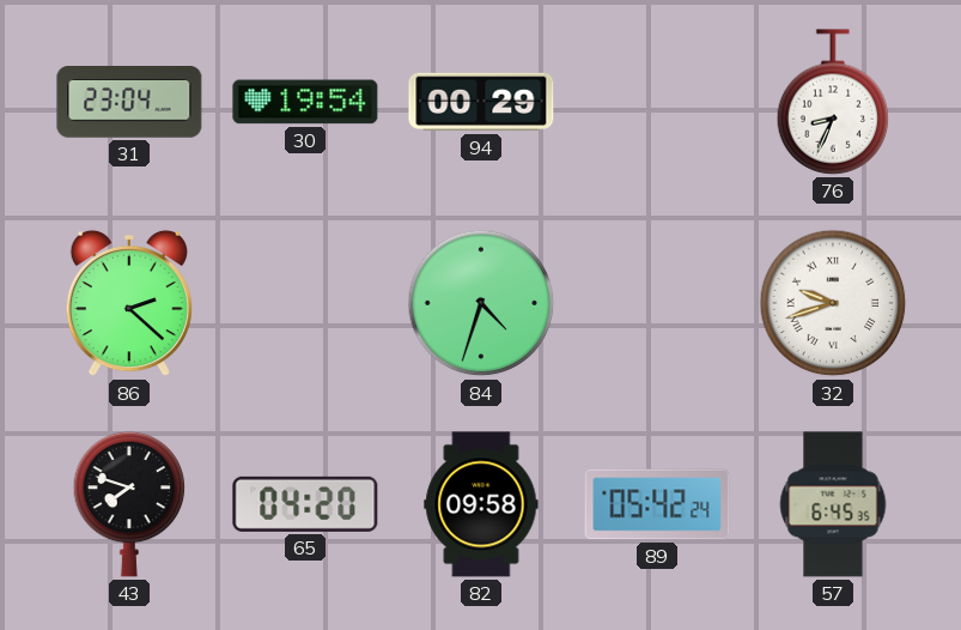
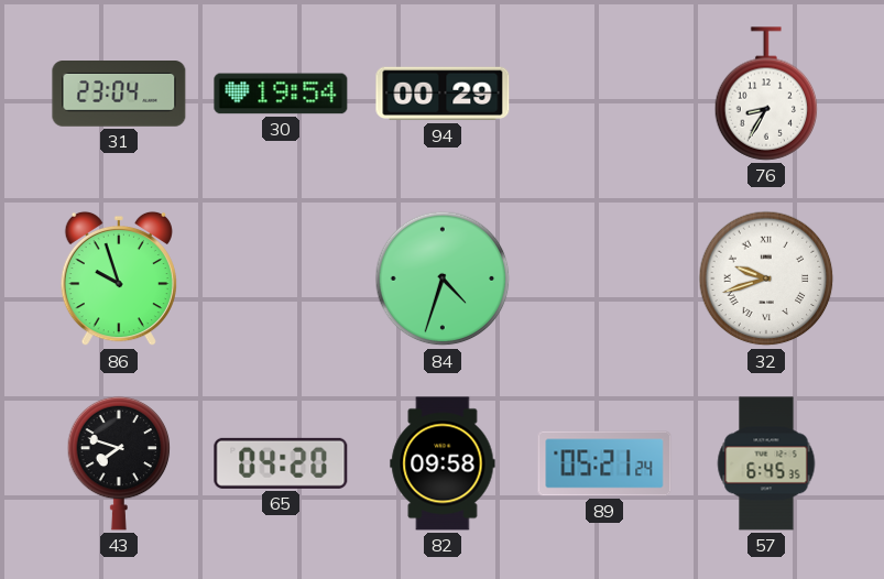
76: 8:34 -> 8:35
86: 2:22 -> 9:57
89: 05:42 -> 05:21
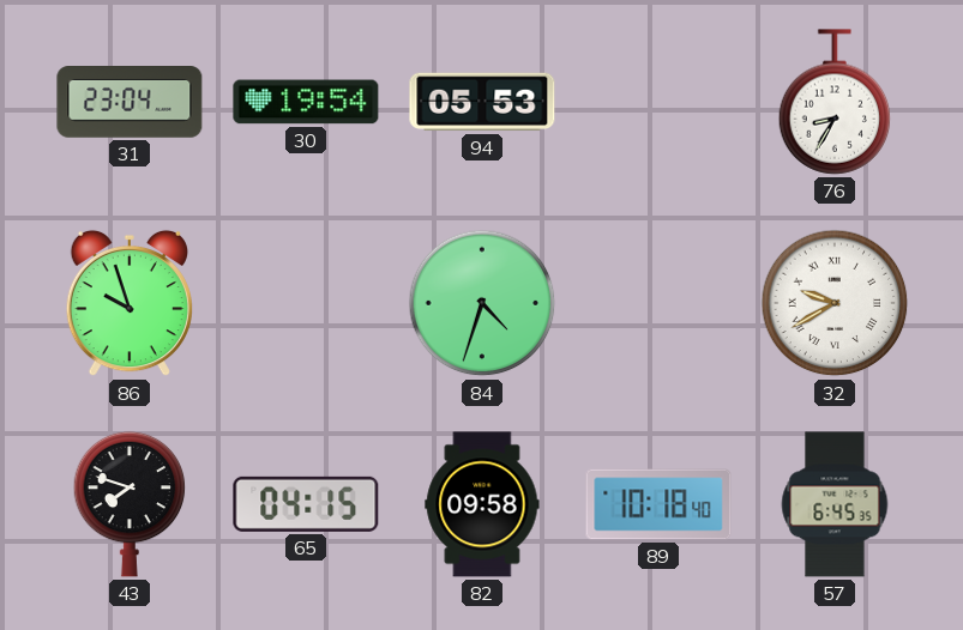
94: 00:29 -> 05:53
32: 9:42 -> 9:40
65: 04:20 -> 04:15
89: 05:21 -> 10:18
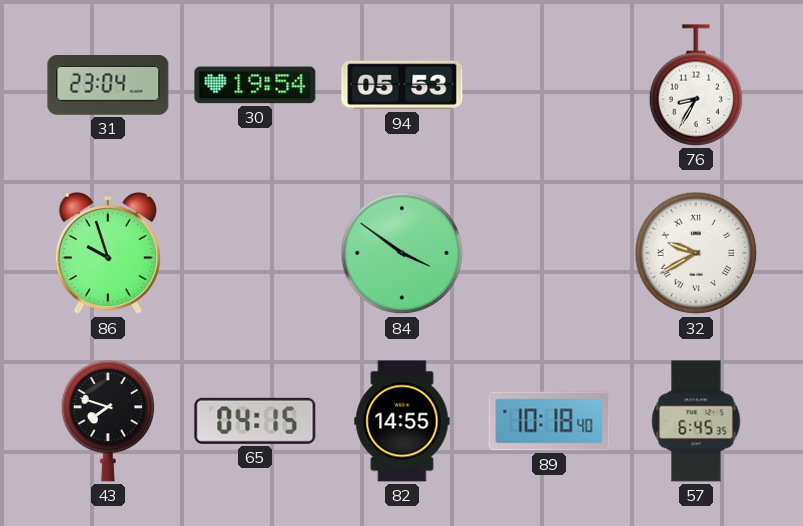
84: 4:33 -> 3:51
82: 09:58 -> 14:55
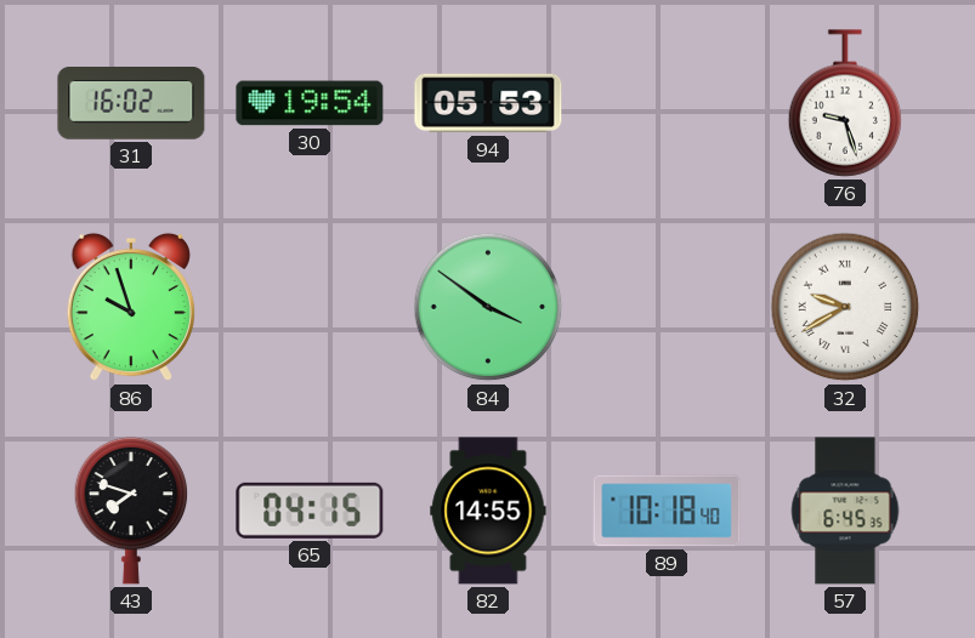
31: 23:04 -> 16:02
76: 8:35 -> 9:27
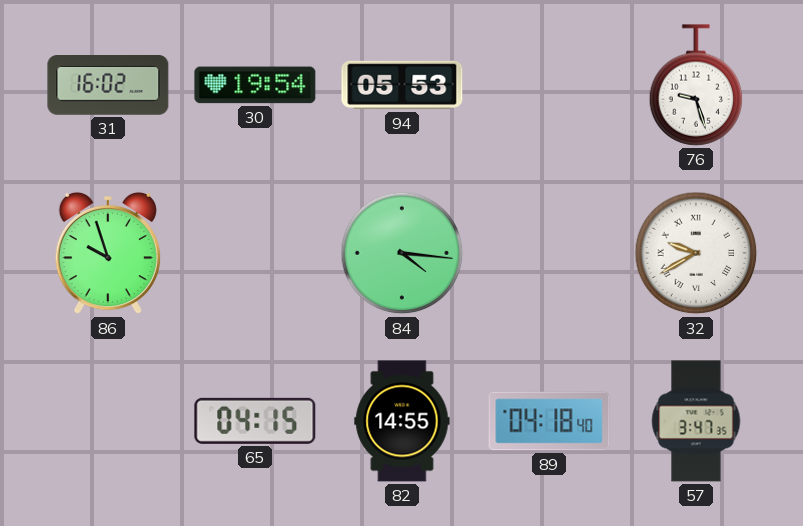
84: 3:51 -> 4:16
43: 7:48 -> none
89: 10:18 -> 04:18
57: 6:45 -> 3:47
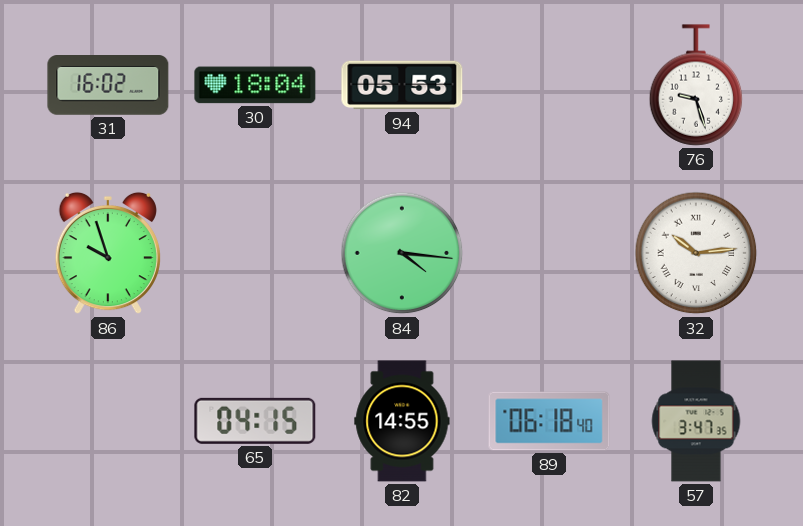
30: 19:54 -> 18:04
32: 9:40 -> 10:14
89: 04:18 -> 06:18
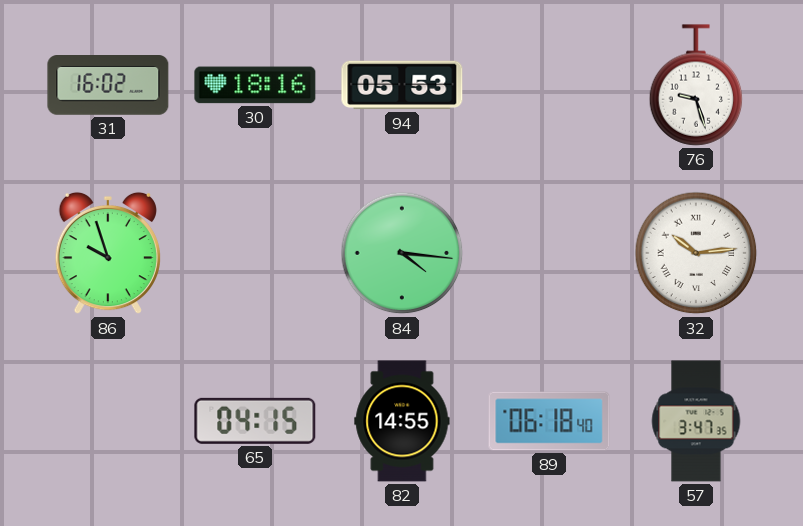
30: 18:04 -> 18:16
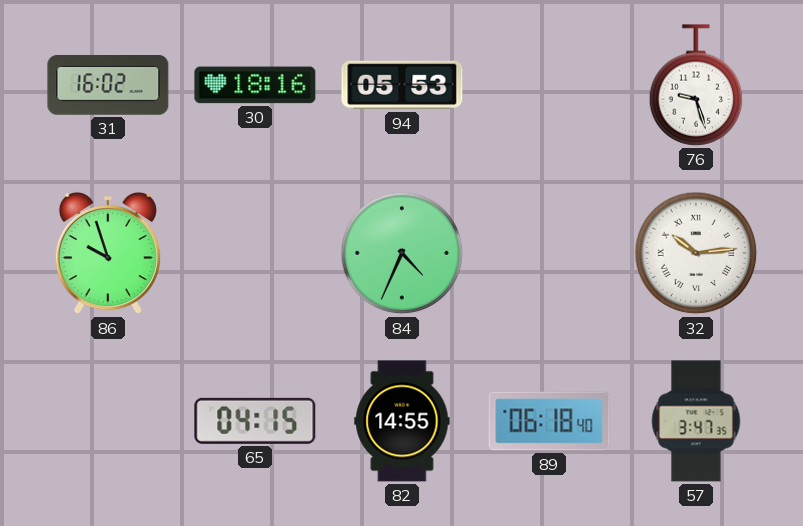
84: 4:16 -> 4:34
